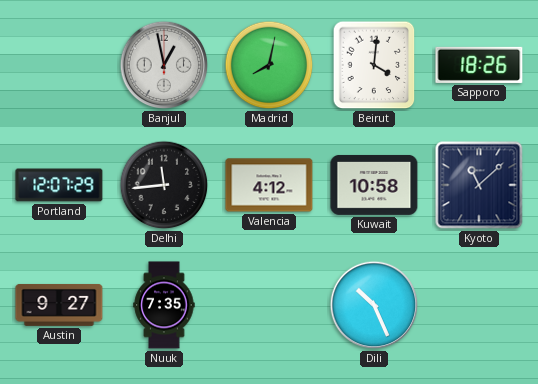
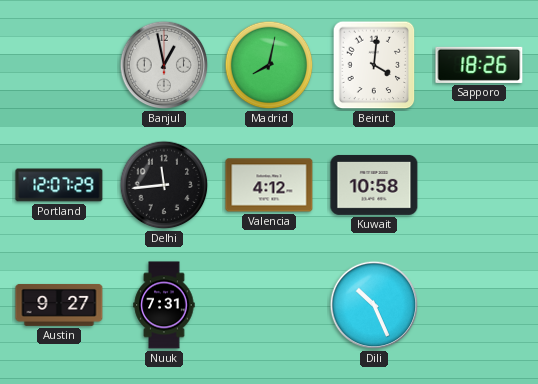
Kyoto: 11:08 -> none
Nuuk: 7:35 -> 7:31
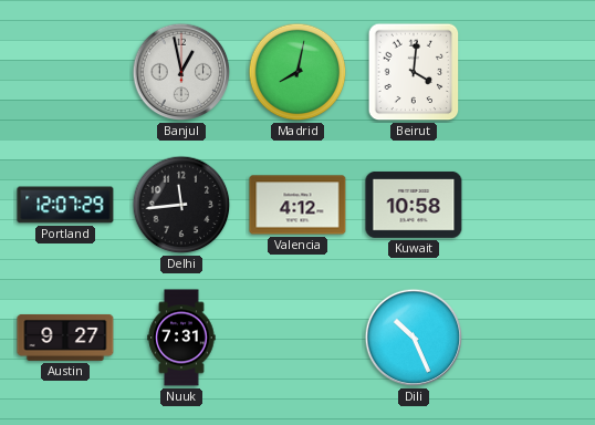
Sapporo: 18:26 -> none
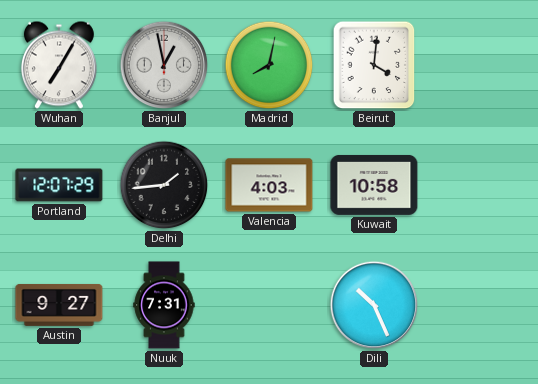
Wuhan: none -> 7:05
Delhi: 11:44 -> 1:44
Valencia: 4:12 -> 4:03
